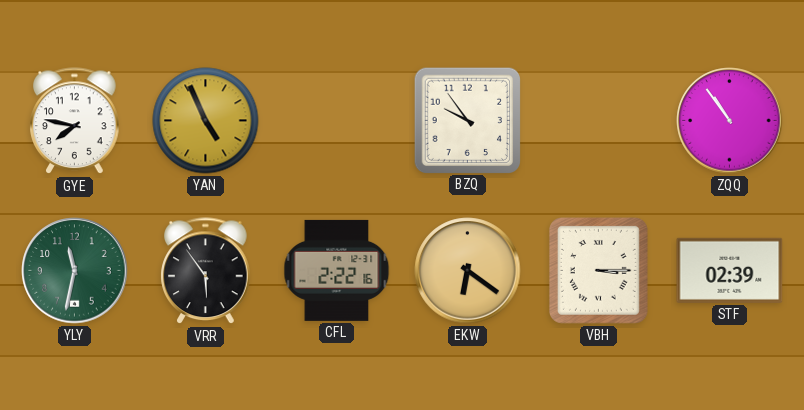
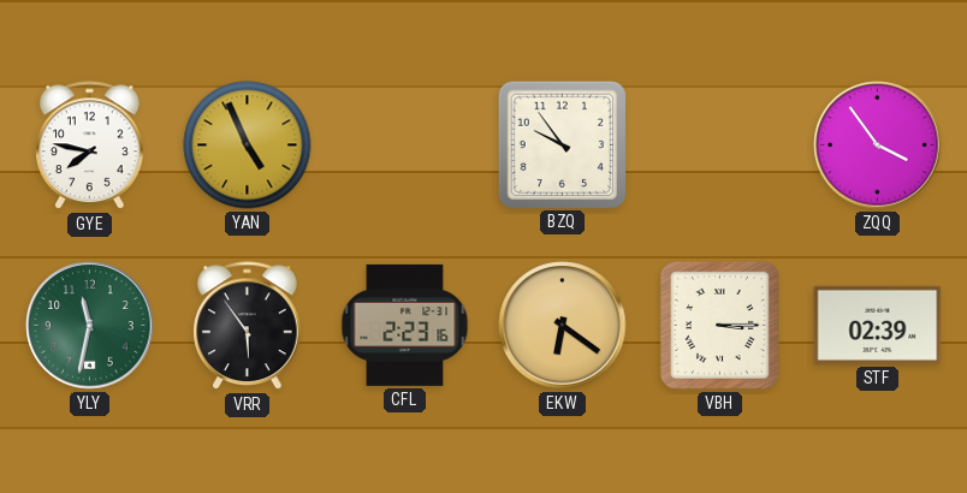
ZQQ: 10:54 -> 3:54
CFL: 2:22 -> 2:23
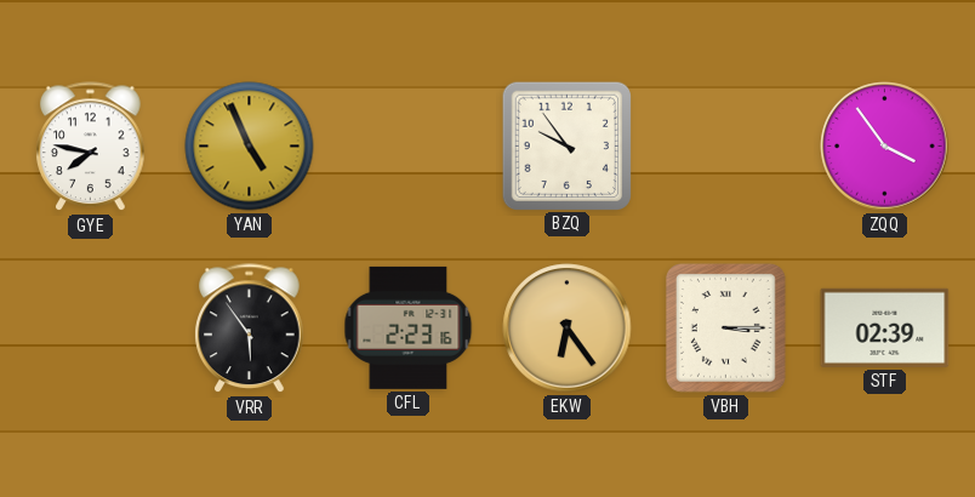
YLY: 11:32 -> none
EKW: 6:21 -> 6:24
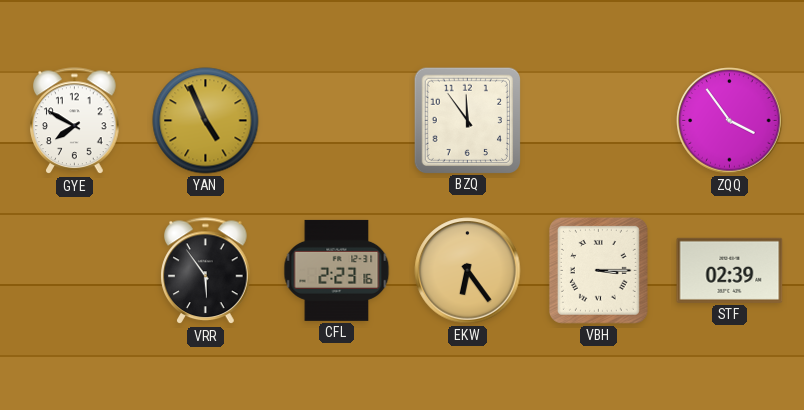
GYE: 7:47 -> 7:50
BZQ: 9:54 -> 11:54
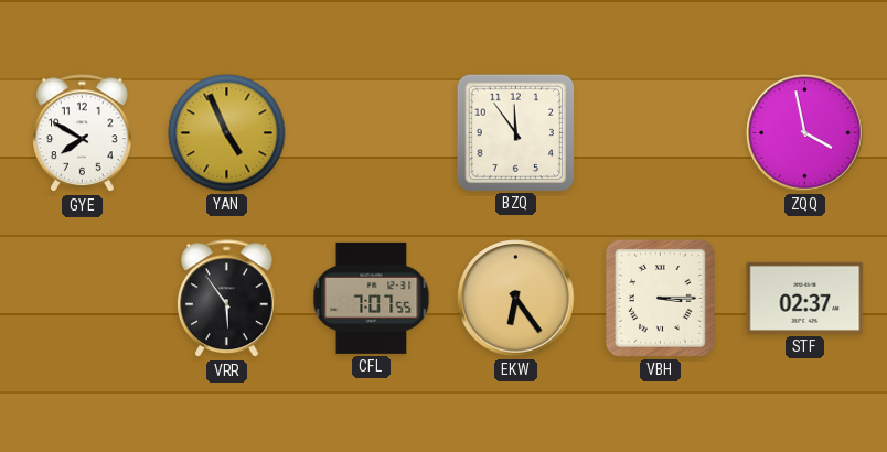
ZQQ: 3:54 -> 3:58
CFL: 2:23 -> 7:07
STF: 02:39 -> 02:37
